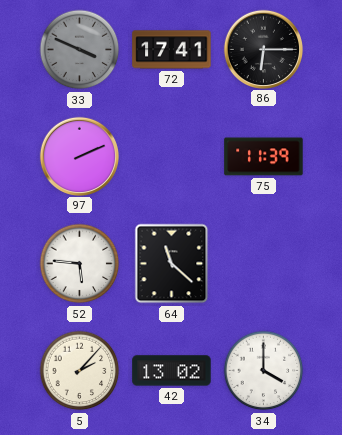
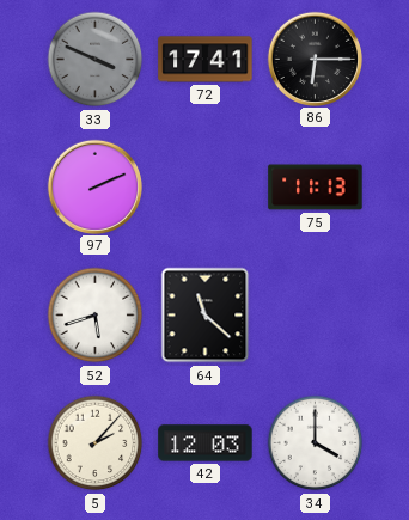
75: 11:39 -> 11:13
52: 5:46 -> 5:42
42: 13:02 -> 12:03
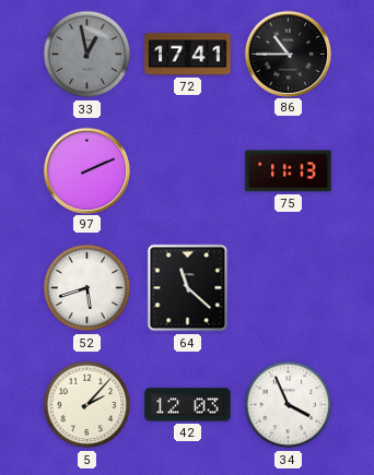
33: 3:49 -> 12:58
86: 6:15 -> 10:45
34: 4:00 -> 3:56
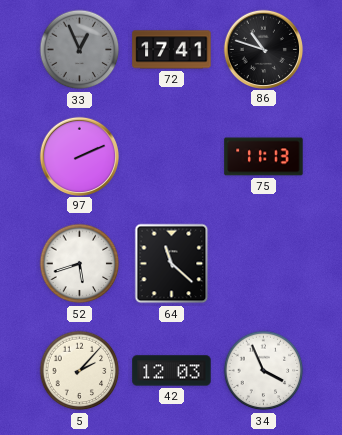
33: 12:58 -> 12:56
86: 10:45 -> 10:48
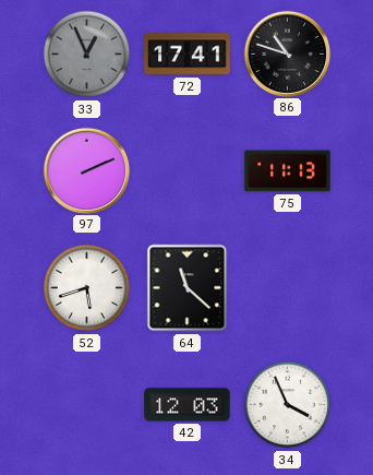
5: 2:07 -> none
